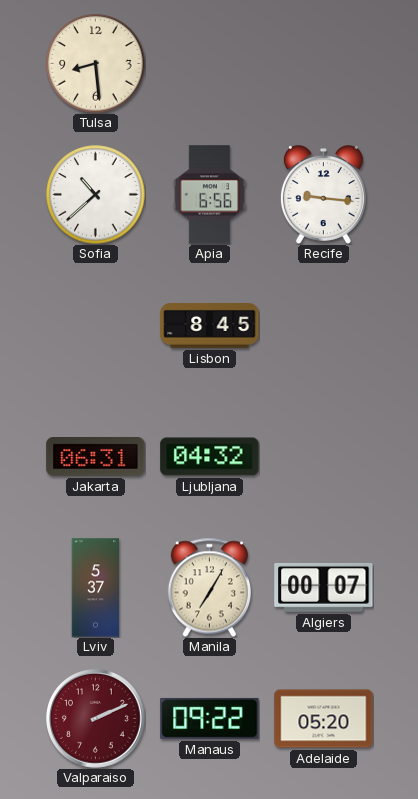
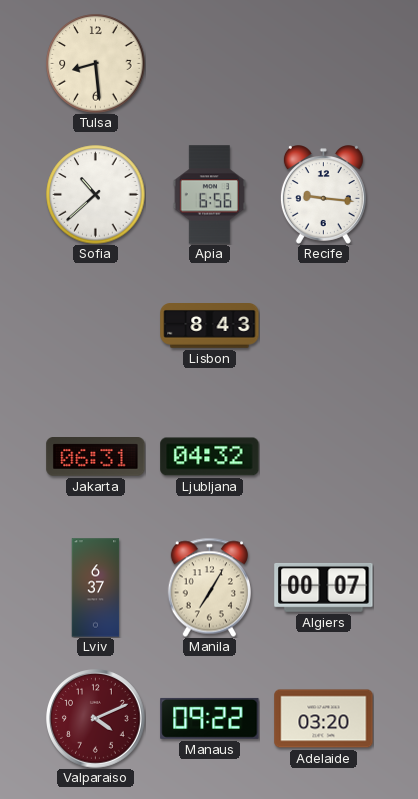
Lisbon: 8:45 -> 8:43
Lviv: 5:37 -> 6:37
Valparaiso: 2:11 -> 4:11
Adelaide: 05:20 -> 03:20
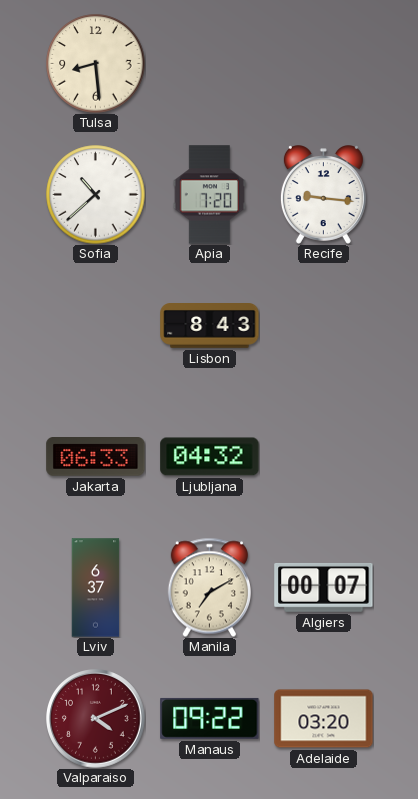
Apia: 6:56 -> 7:20
Jakarta: 06:31 -> 06:33
Manila: 7:05 -> 7:10
